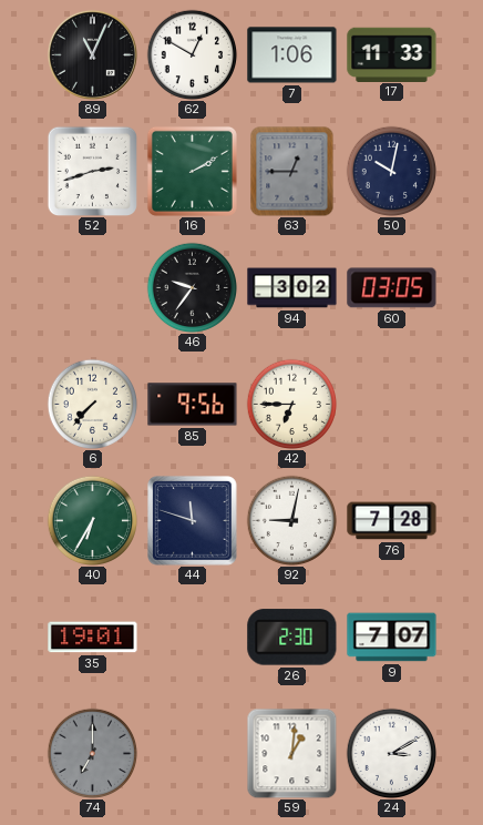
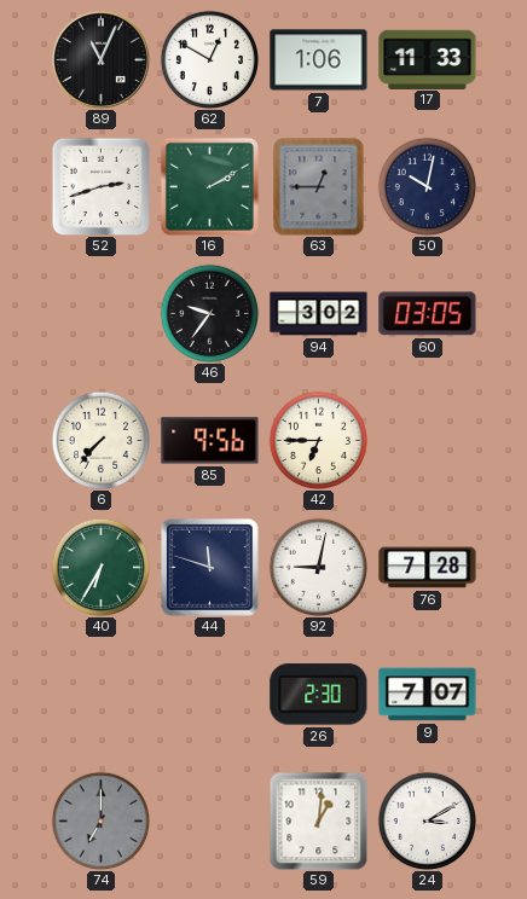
35: 19:01 -> none
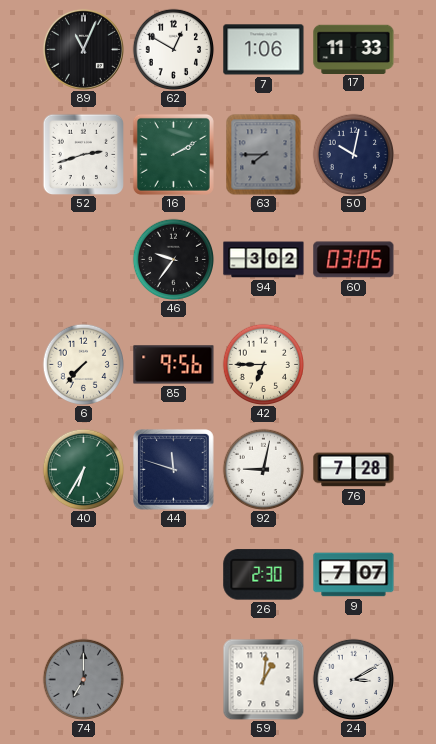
63: 12:45 -> 7:45
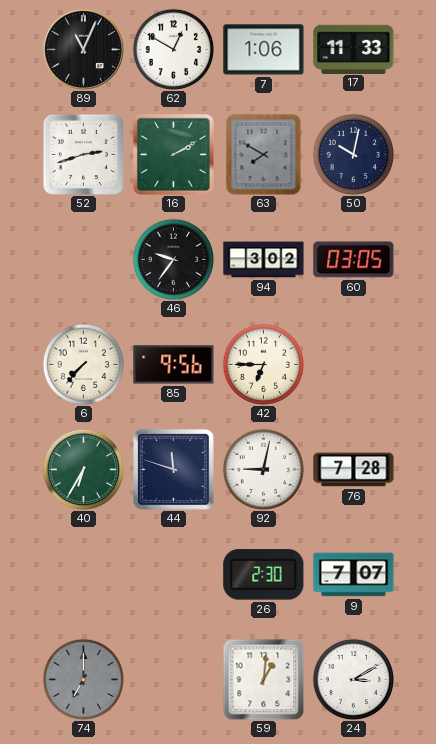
63: 7:45 -> 7:50
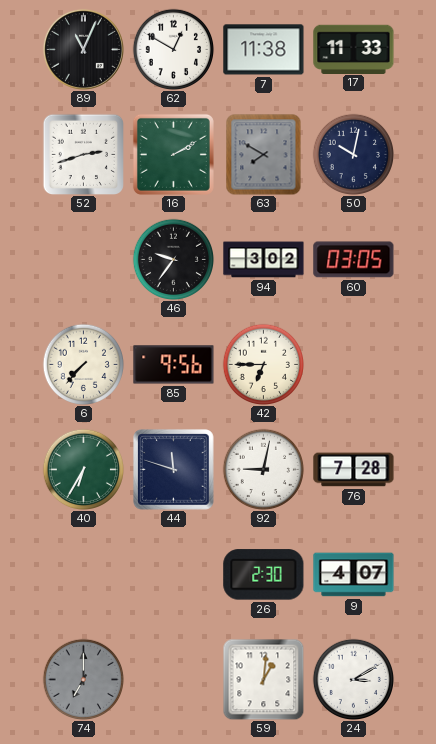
7: 1:06 -> 11:38
9: 7:07 -> 4:07
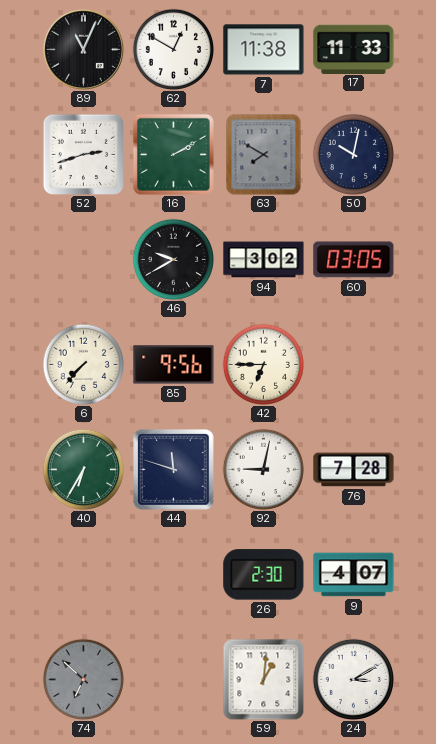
46: 9:36 -> 9:40
74: 7:00 -> 6:52
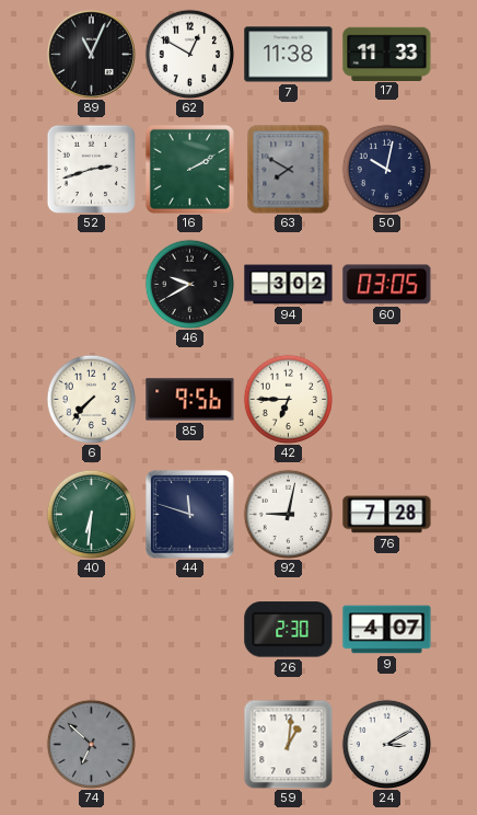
40: 6:35 -> 6:31
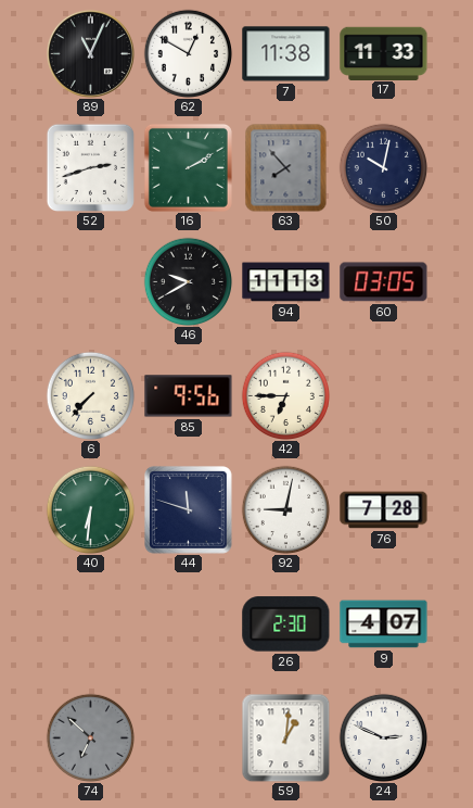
63: 7:50 -> 7:53
94: 3:02 -> 11:13
24: 3:10 -> 2:49
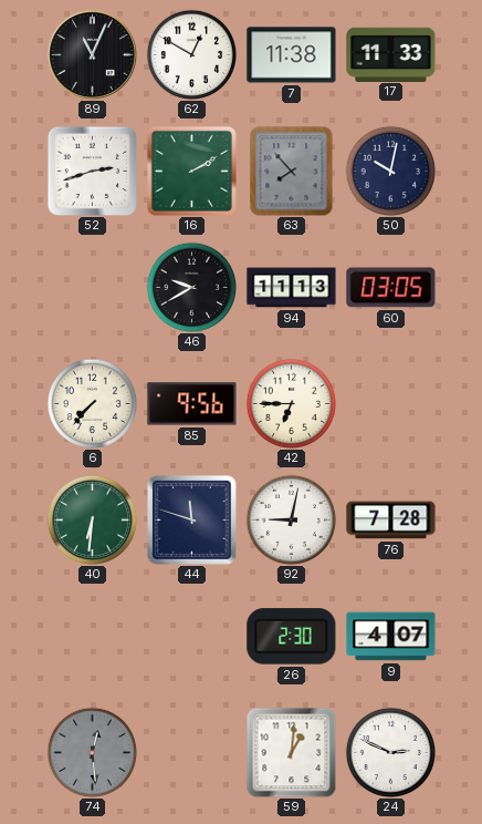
74: 6:52 -> 12:29
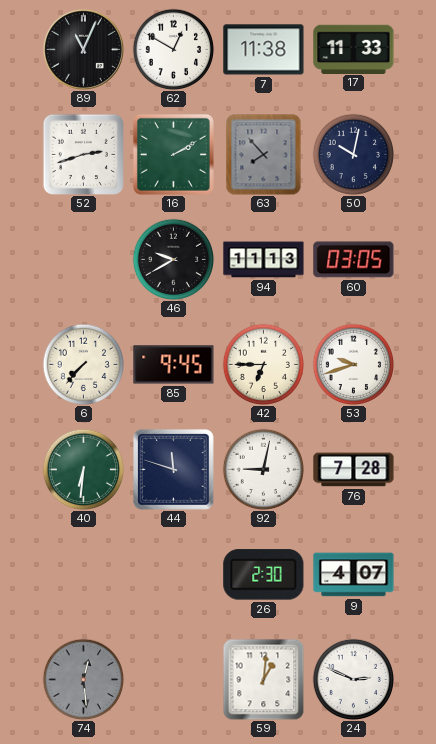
85: 9:56 -> 9:45
53: none -> 9:42
